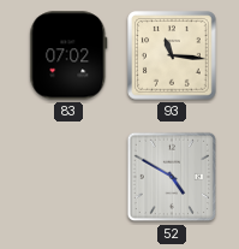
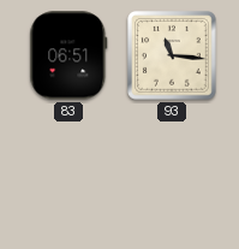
83: 07:02 -> 06:51
52: 4:50 -> none
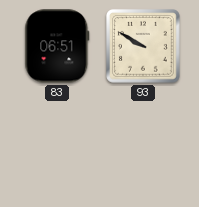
93: 11:16 -> 9:50
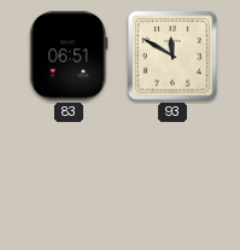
93: 9:50 -> 11:50
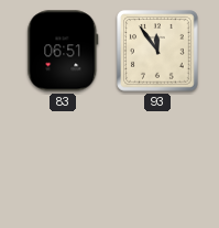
93: 11:50 -> 11:54
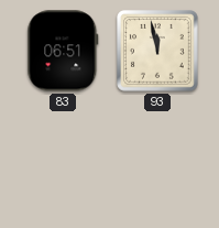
93: 11:54 -> 11:58
